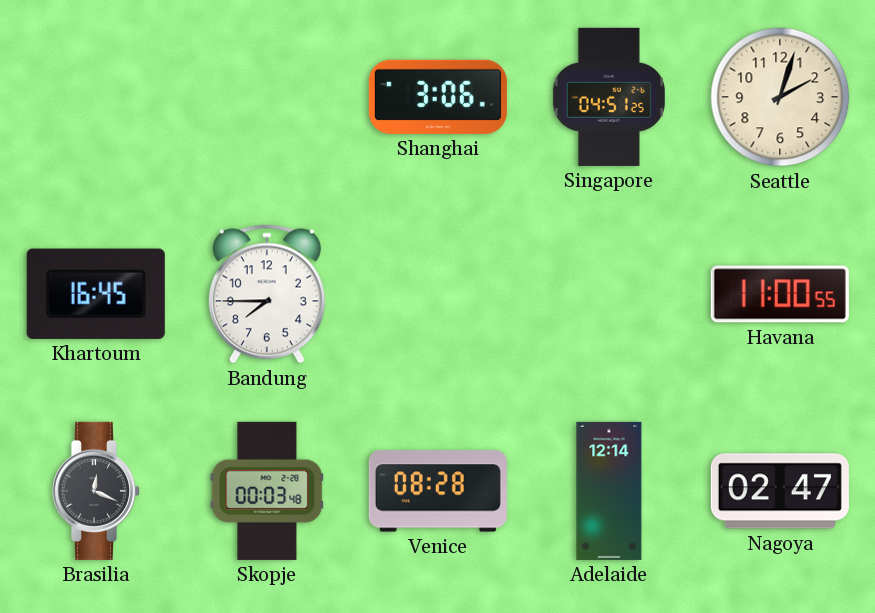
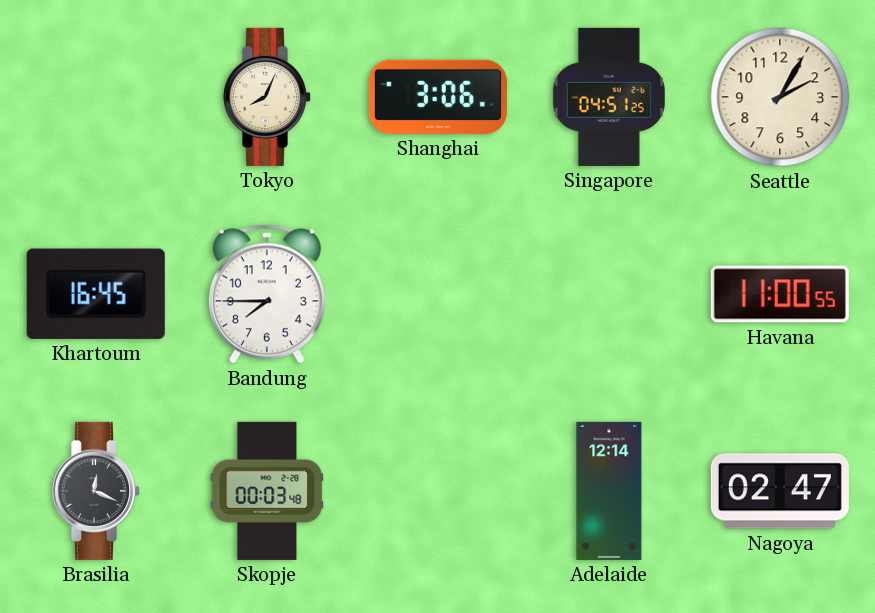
Tokyo: none -> 8:04
Seattle: 2:03 -> 2:05
Venice: 08:28 -> none
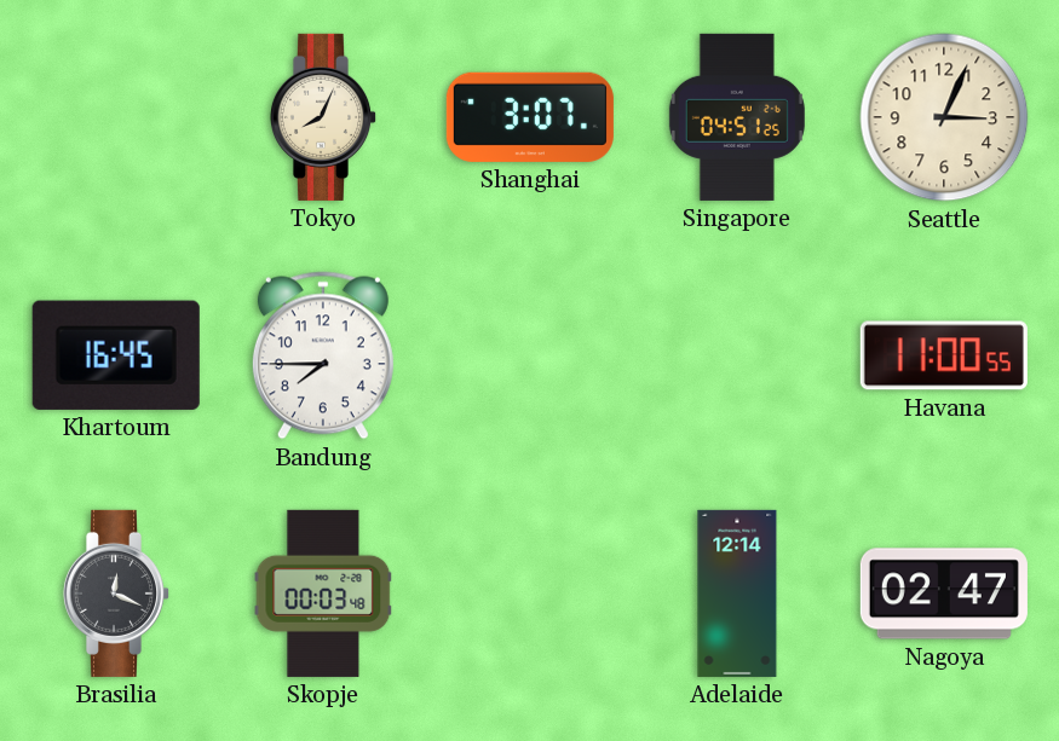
Shanghai: 3:06 -> 3:07
Seattle: 2:05 -> 3:04
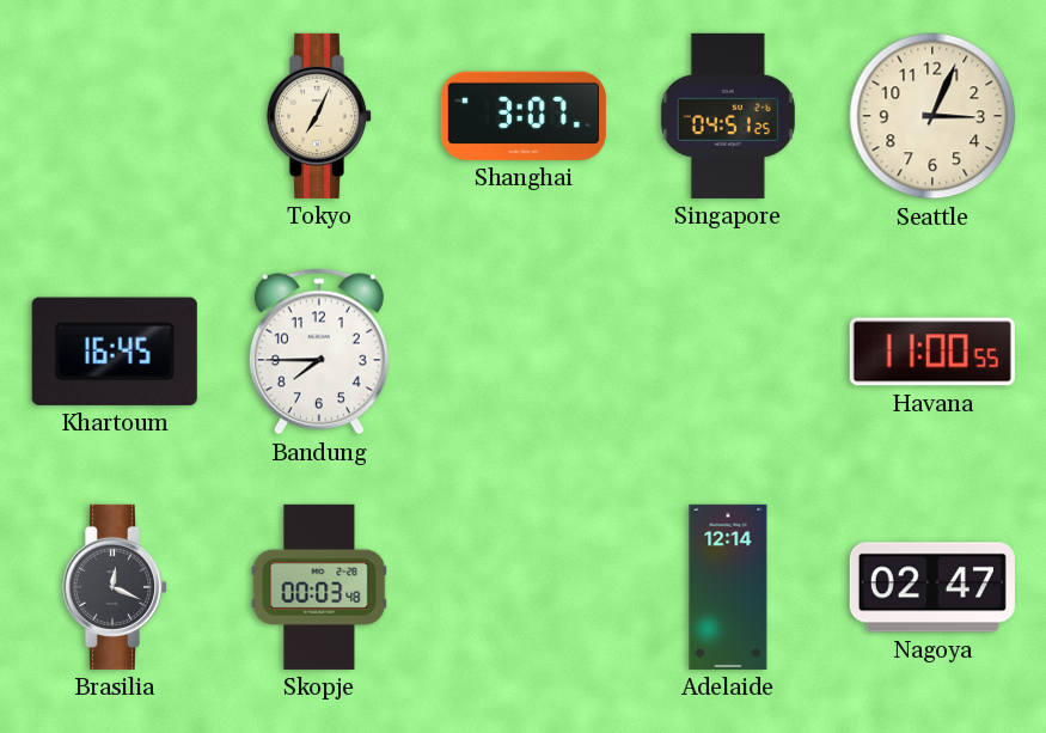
Tokyo: 8:04 -> 7:04
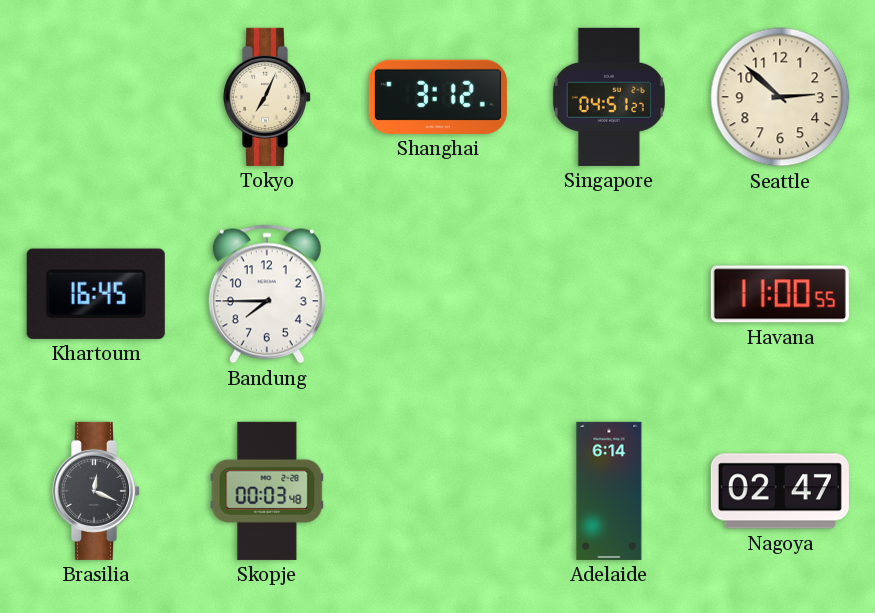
Shanghai: 3:07 -> 3:12
Singapore: 04:51:25 -> 04:51:27
Seattle: 3:04 -> 2:52
Adelaide: 12:14 -> 6:14
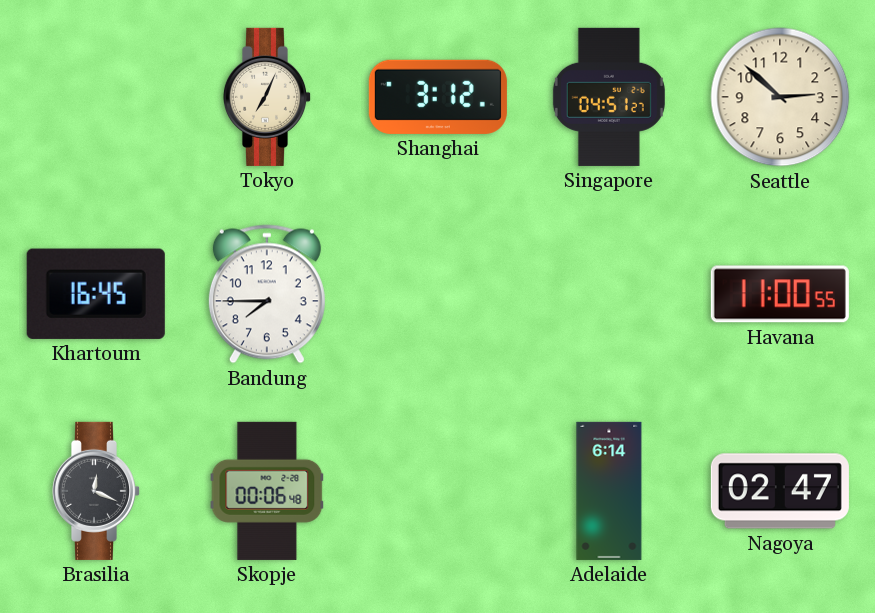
Skopje: 00:03 -> 00:06
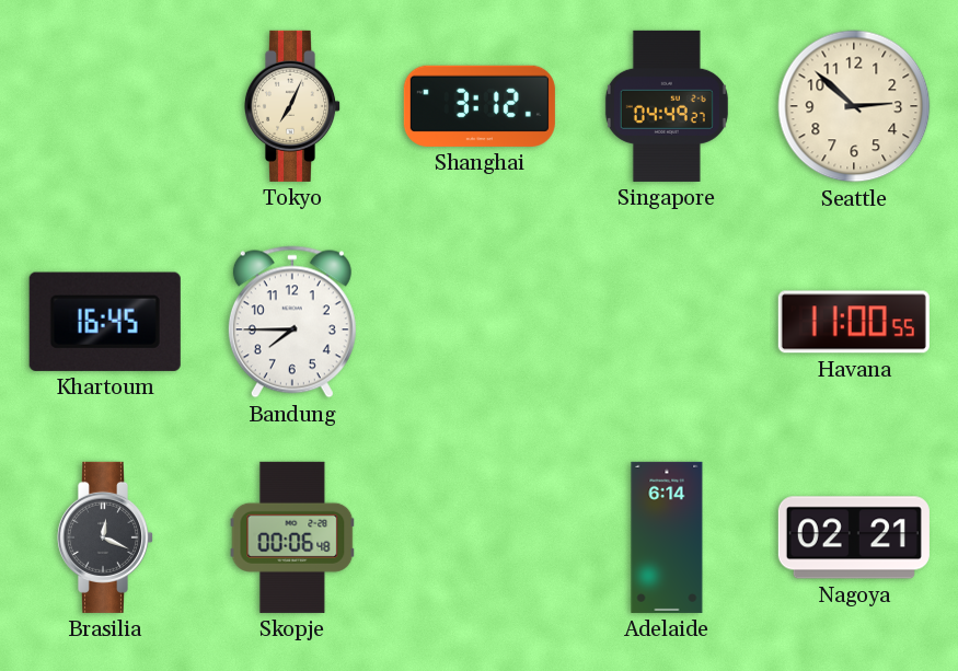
Singapore: 04:51 -> 04:49
Nagoya: 02:47 -> 02:21
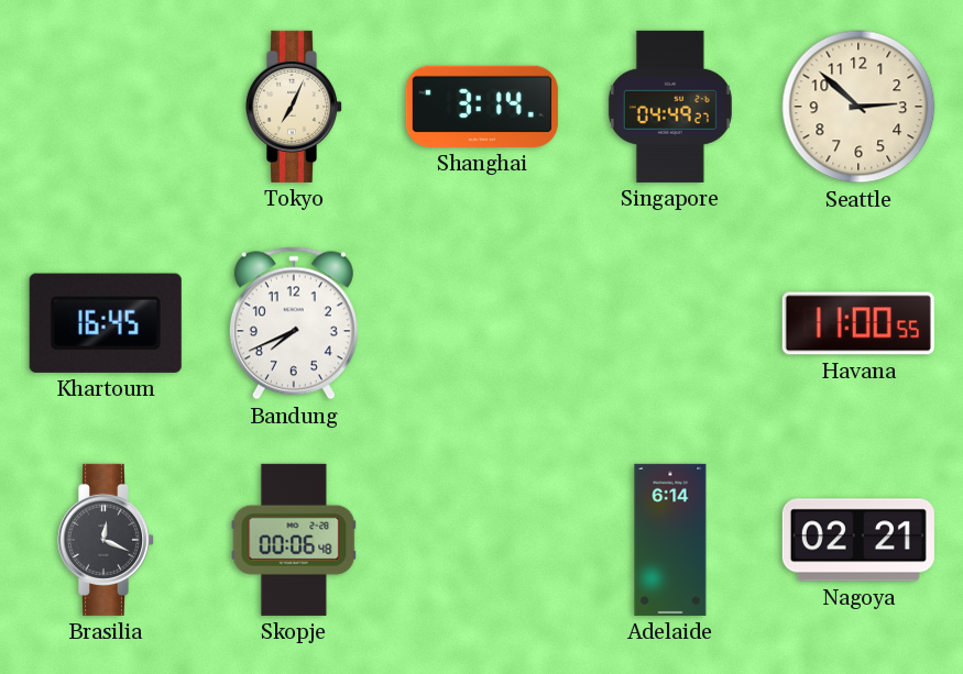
Shanghai: 3:12 -> 3:14
Bandung: 7:45 -> 7:41
